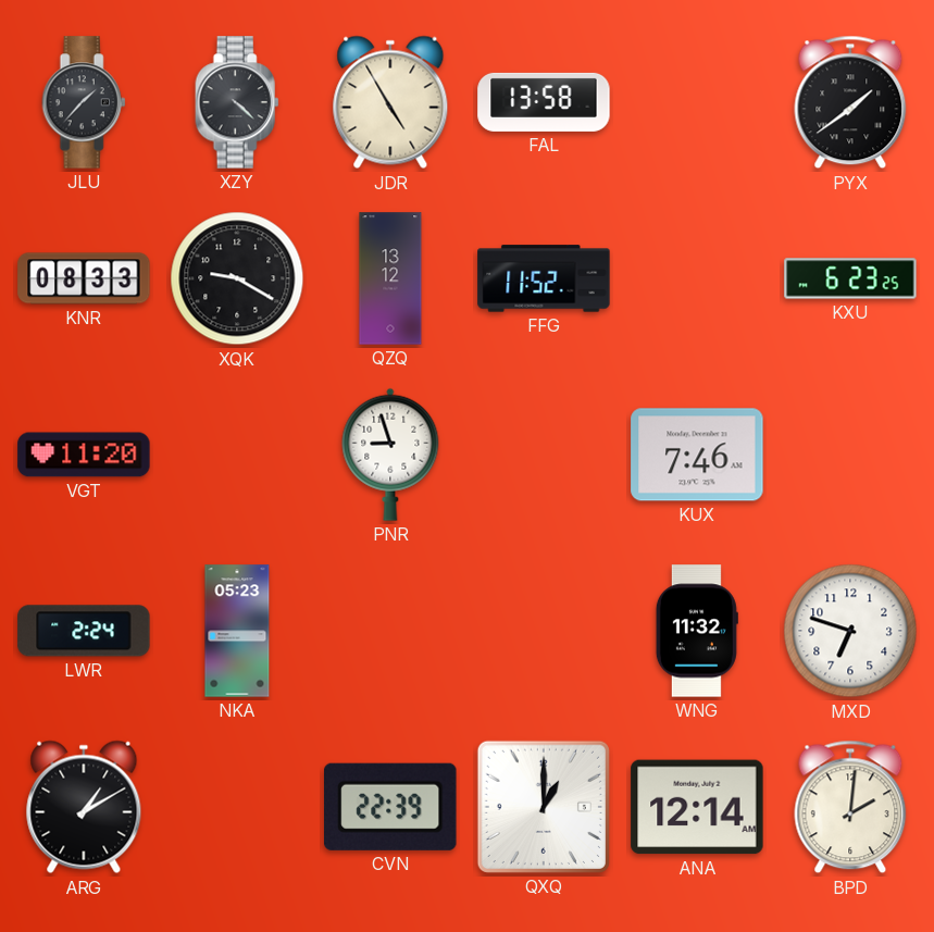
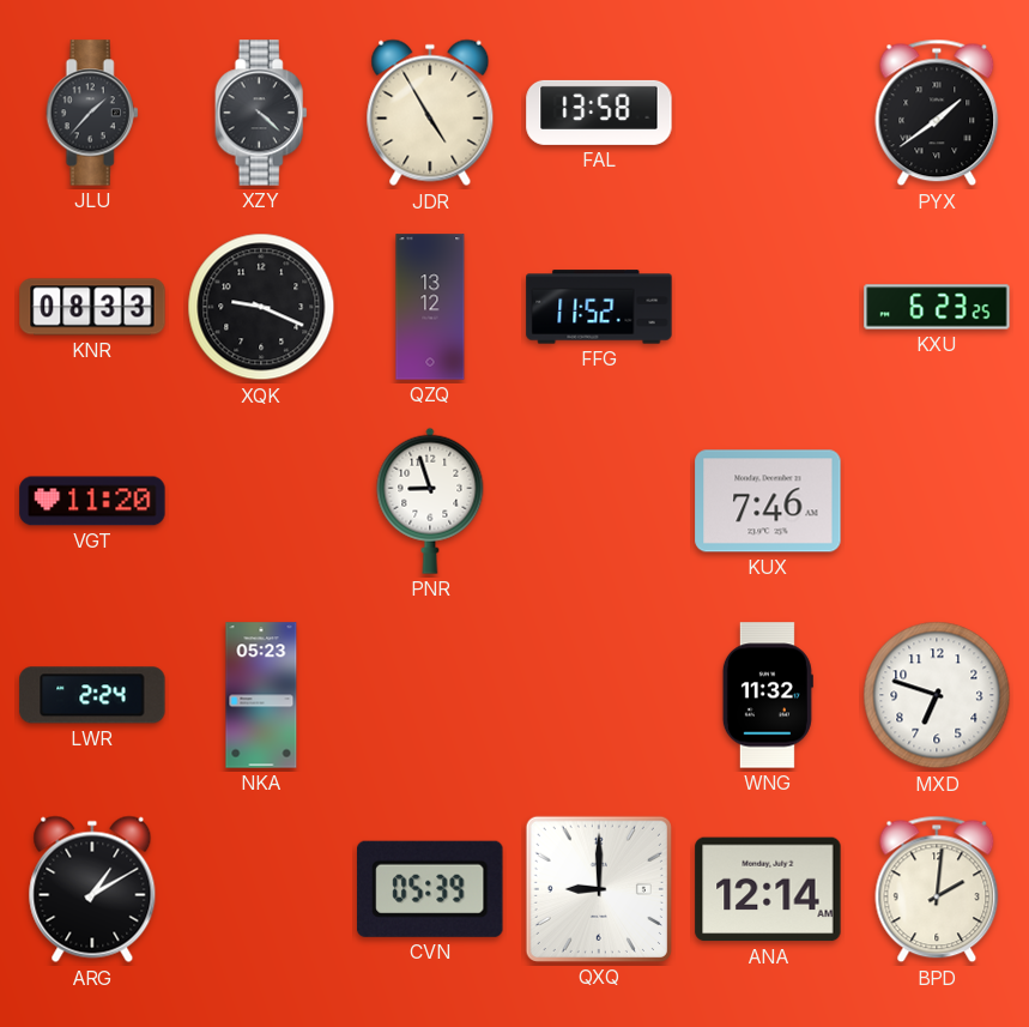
XQK: 9:20 -> 9:19
CVN: 22:39 -> 05:39
QXQ: 1:00 -> 9:00
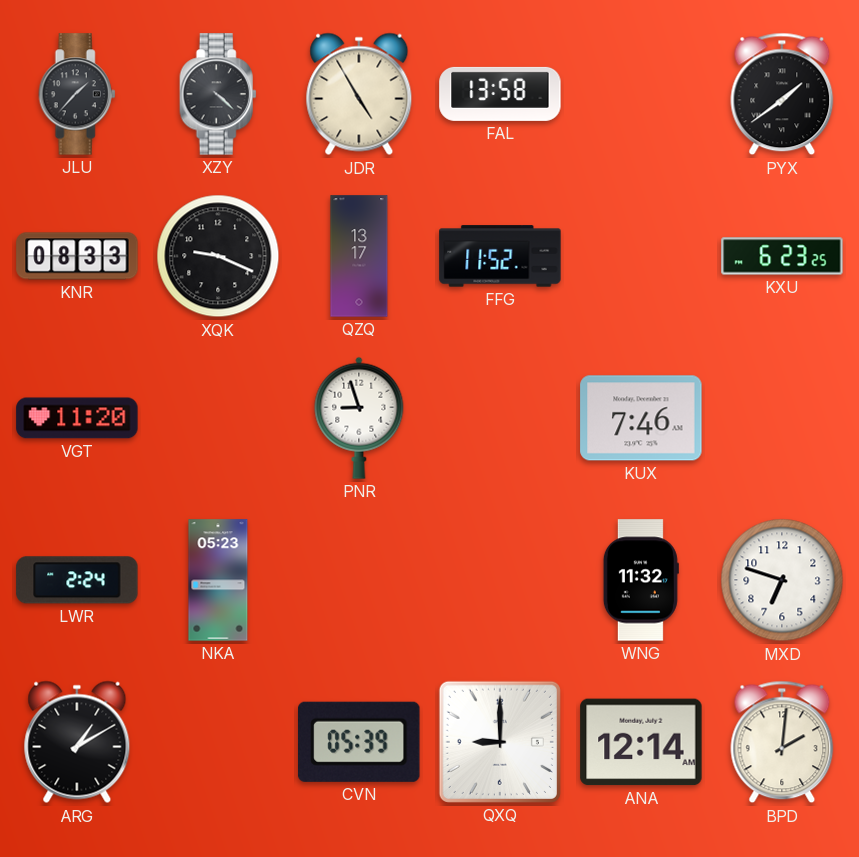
QZQ: 13:12 -> 13:17
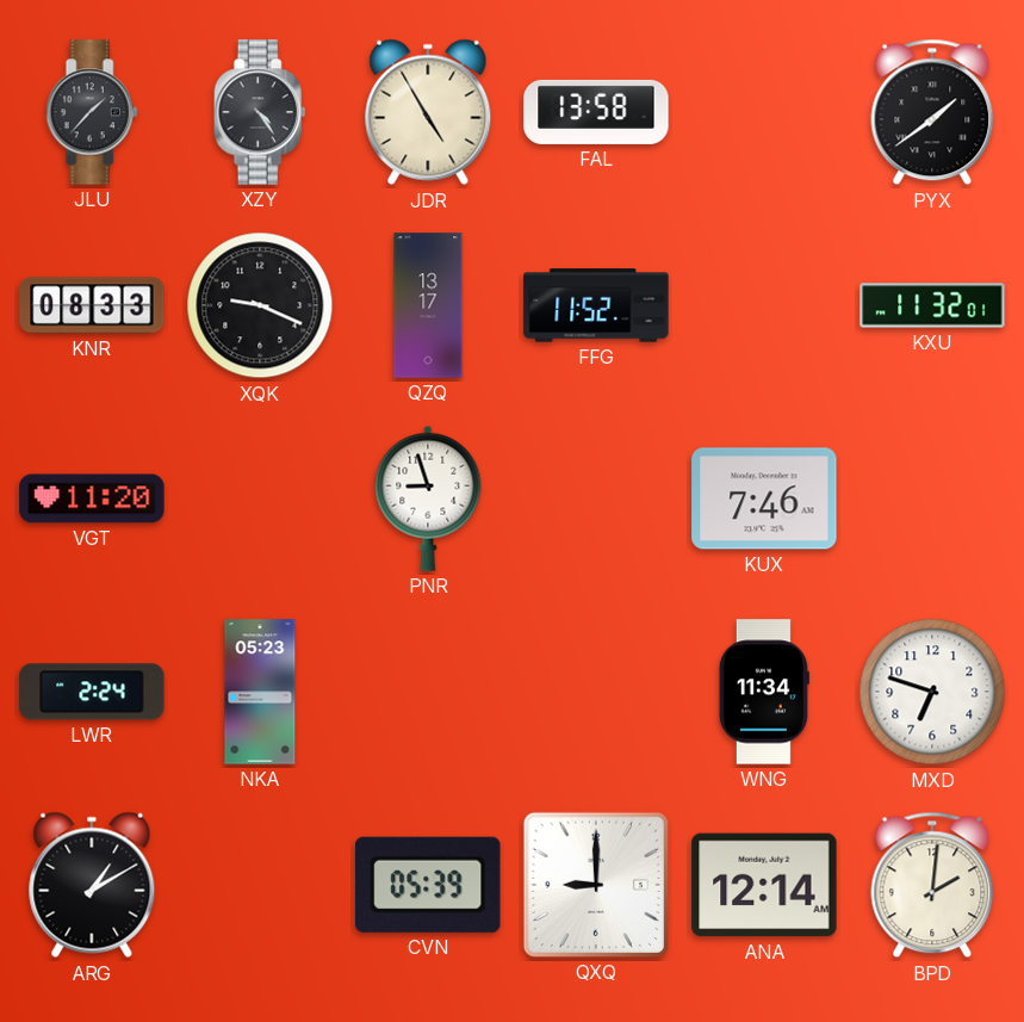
XZY: 4:22 -> 4:24
KXU: 6:23 -> 11:32
WNG: 11:32 -> 11:34
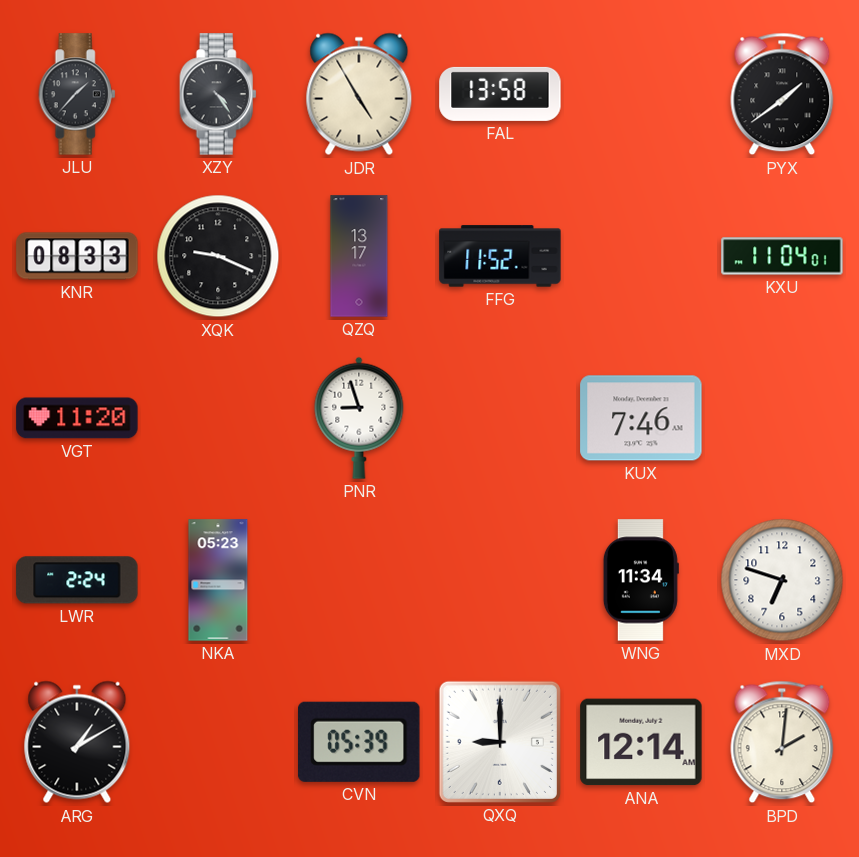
KXU: 11:32 -> 11:04
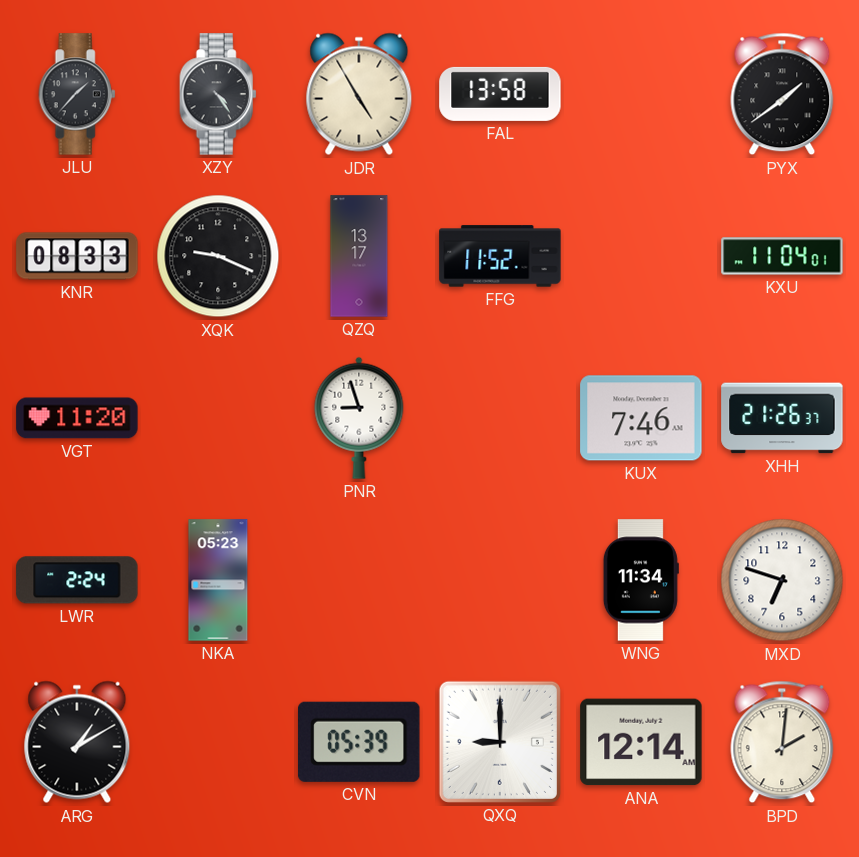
XHH: none -> 21:26
